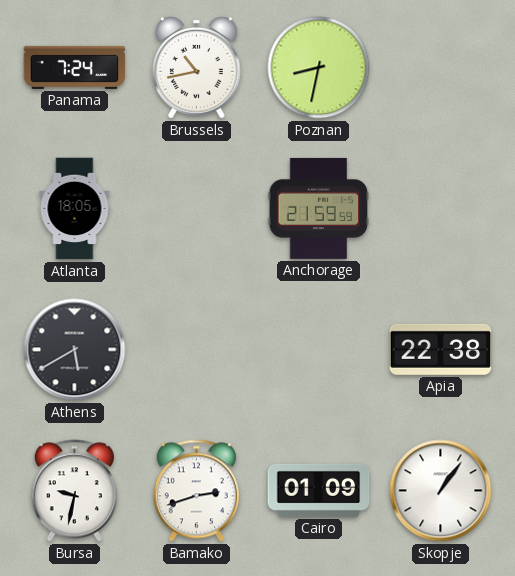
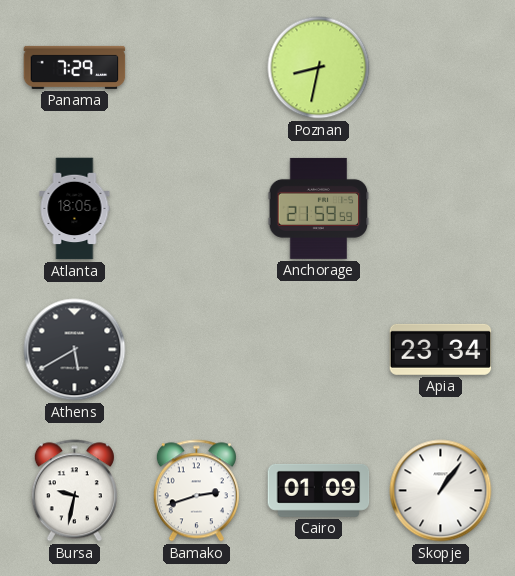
Panama: 7:24 -> 7:29
Brussels: 10:43 -> none
Apia: 22:38 -> 23:34
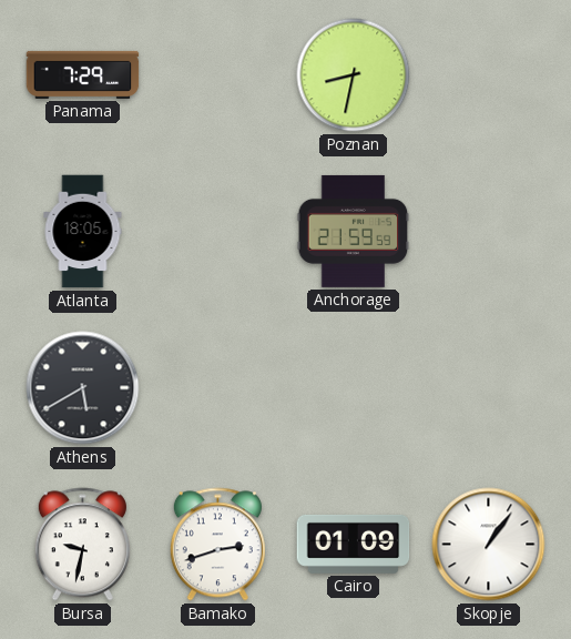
Apia: 23:34 -> none
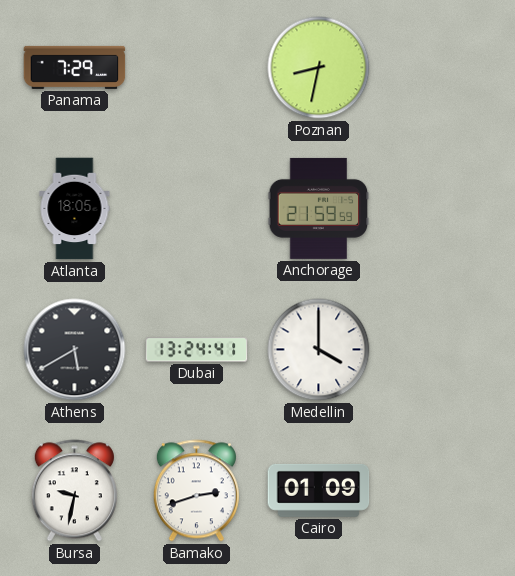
Dubai: none -> 13:24
Medellin: none -> 4:00
Skopje: 1:06 -> none
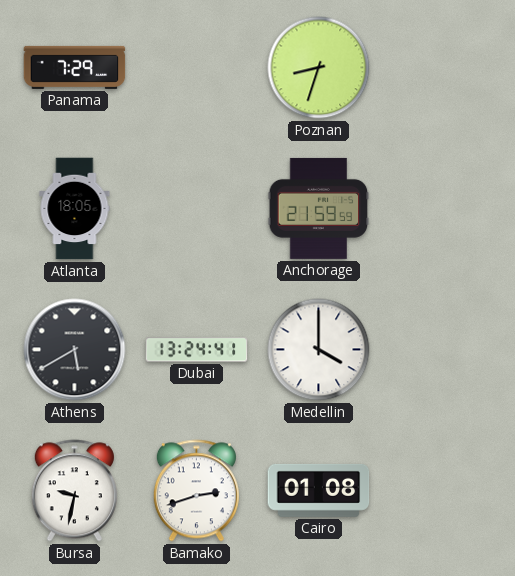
Poznan: 8:32 -> 8:33
Cairo: 01:09 -> 01:08
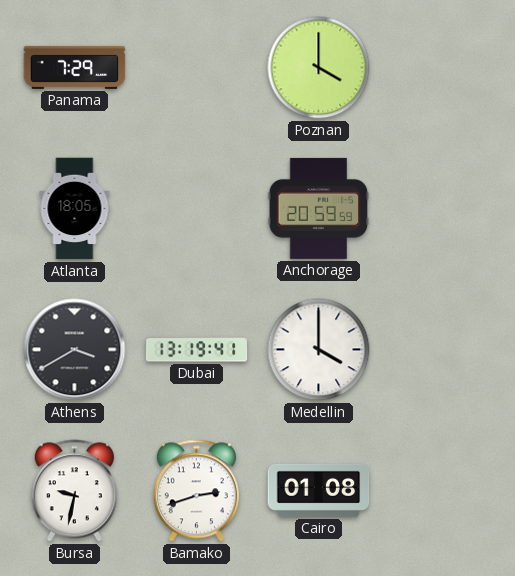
Poznan: 8:33 -> 4:00
Anchorage: 21:59 -> 20:59
Athens: 5:40 -> 3:40
Dubai: 13:24 -> 13:19
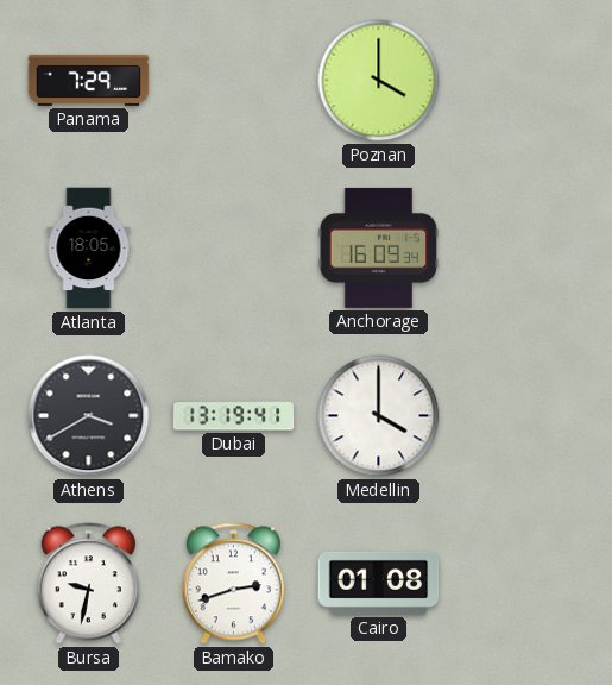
Anchorage: 20:59 -> 16:09
